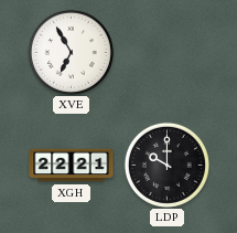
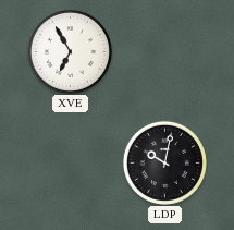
XGH: 22:21 -> none
LDP: 10:00 -> 10:02
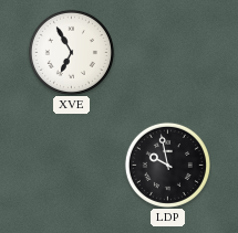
LDP: 10:02 -> 9:58
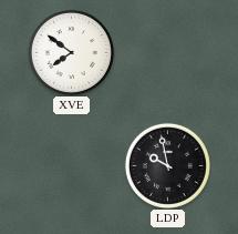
XVE: 6:55 -> 7:51
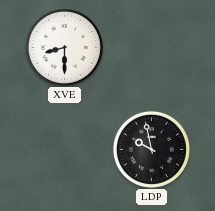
XVE: 7:51 -> 8:30
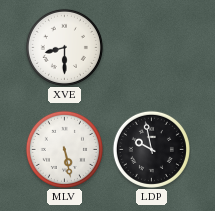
MLV: none -> 5:28
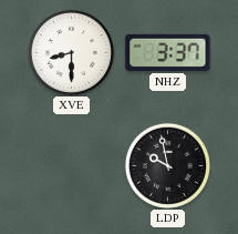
NHZ: none -> 3:37
MLV: 5:28 -> none
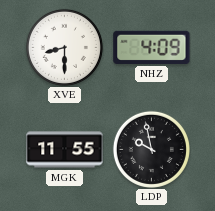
NHZ: 3:37 -> 4:09
MGK: none -> 11:55
